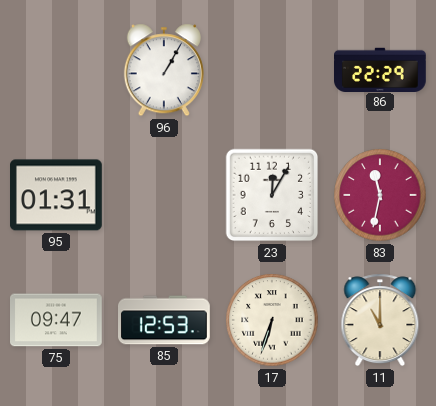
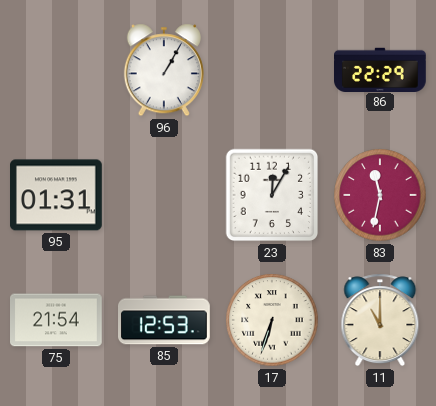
75: 09:47 -> 21:54
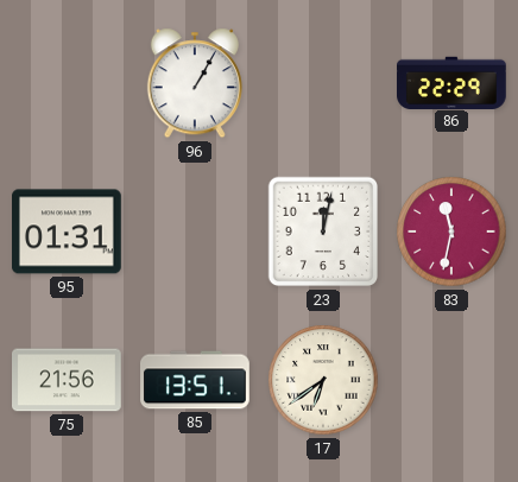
23: 12:05 -> 12:02
75: 21:54 -> 21:56
85: 12:53 -> 13:51
17: 6:33 -> 6:39
11: 11:00 -> none
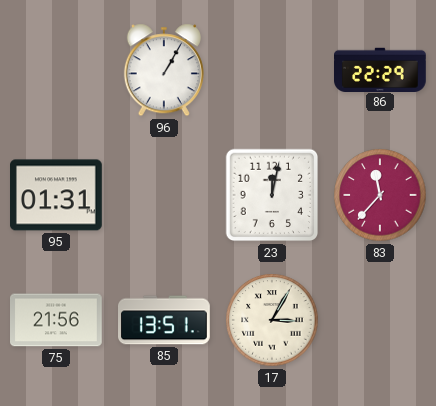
83: 11:32 -> 11:37
17: 6:39 -> 3:05
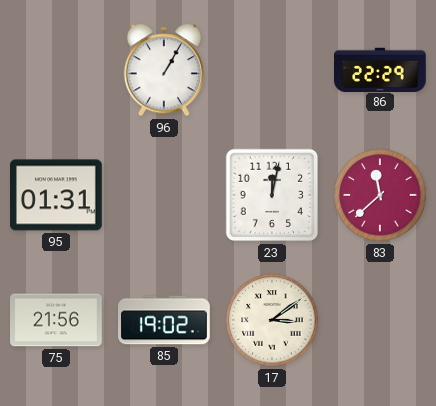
83: 11:37 -> 11:38
85: 13:51 -> 19:02
17: 3:05 -> 3:09
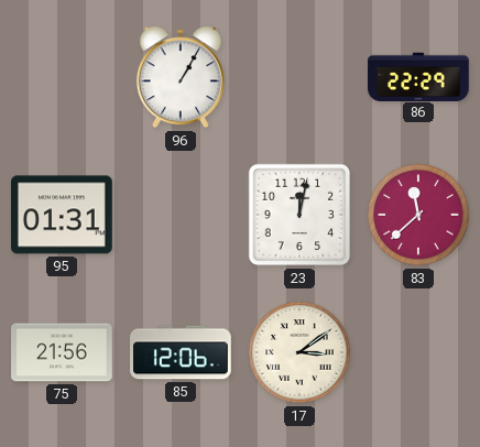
85: 19:02 -> 12:06
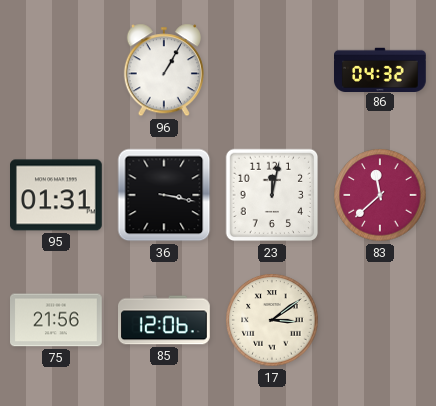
86: 22:29 -> 04:32
36: none -> 3:17
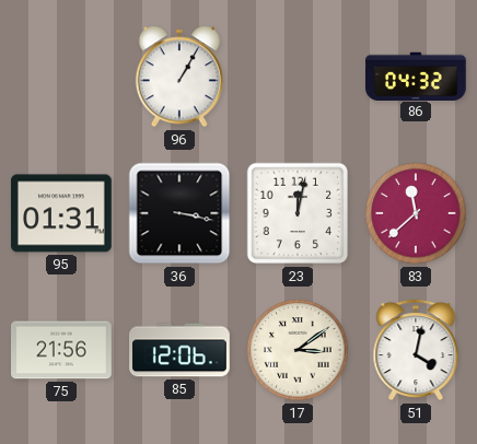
51: none -> 4:02
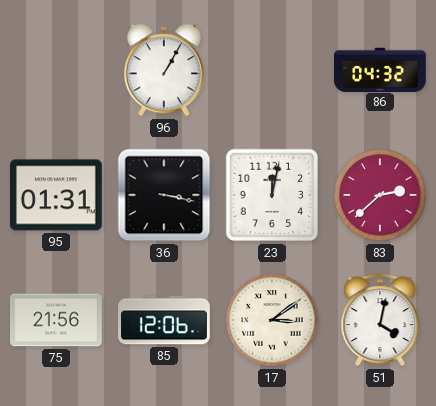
83: 11:38 -> 2:38
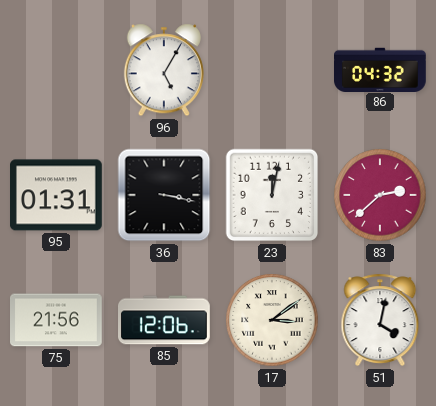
96: 1:05 -> 5:05
